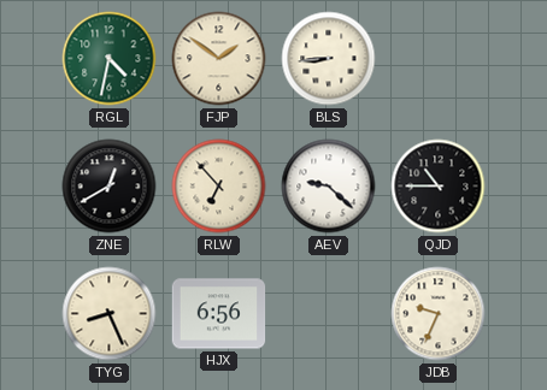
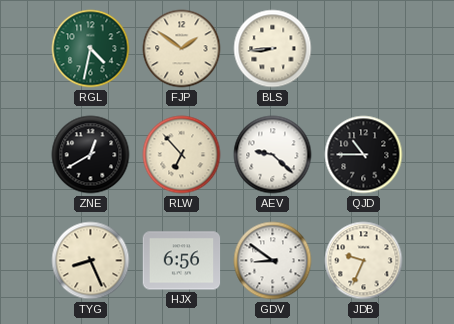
GDV: none -> 8:51
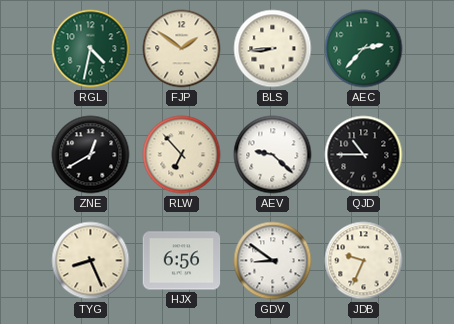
AEC: none -> 2:37
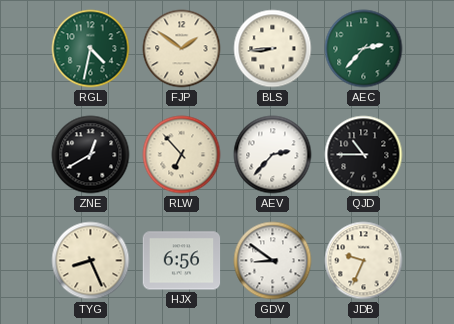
AEV: 9:22 -> 2:37
